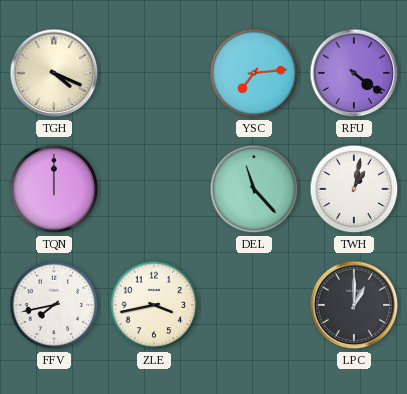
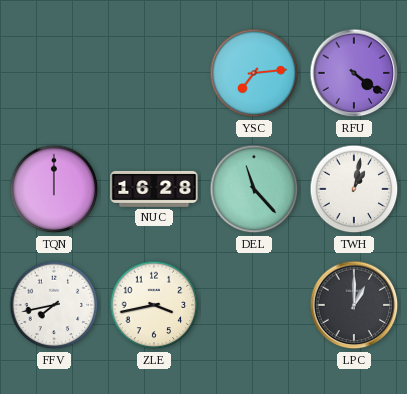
TGH: 4:19 -> none
NUC: none -> 16:28
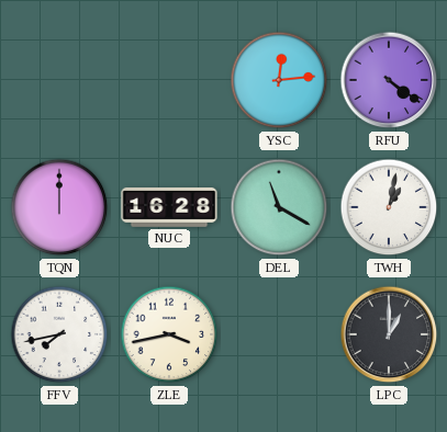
YSC: 7:14 -> 12:14
DEL: 11:23 -> 11:20
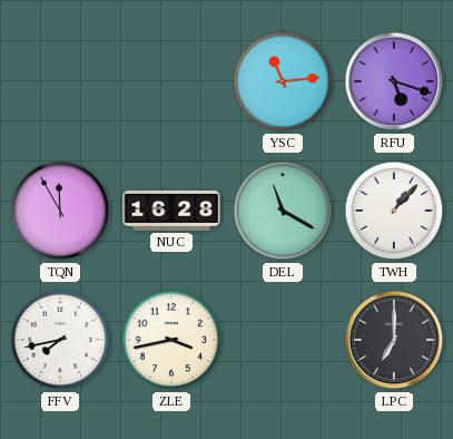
YSC: 12:14 -> 11:14
RFU: 4:21 -> 5:18
TQN: 12:00 -> 11:55
TWH: 1:02 -> 1:07
LPC: 1:00 -> 7:00
